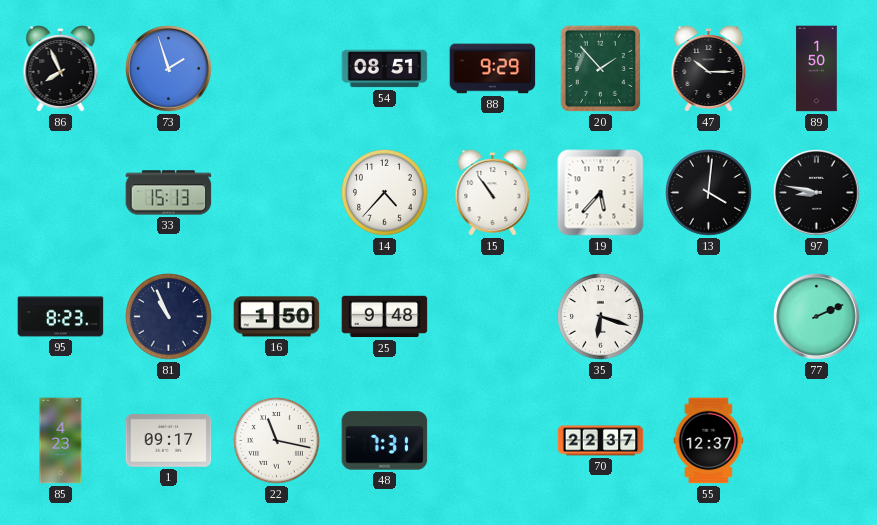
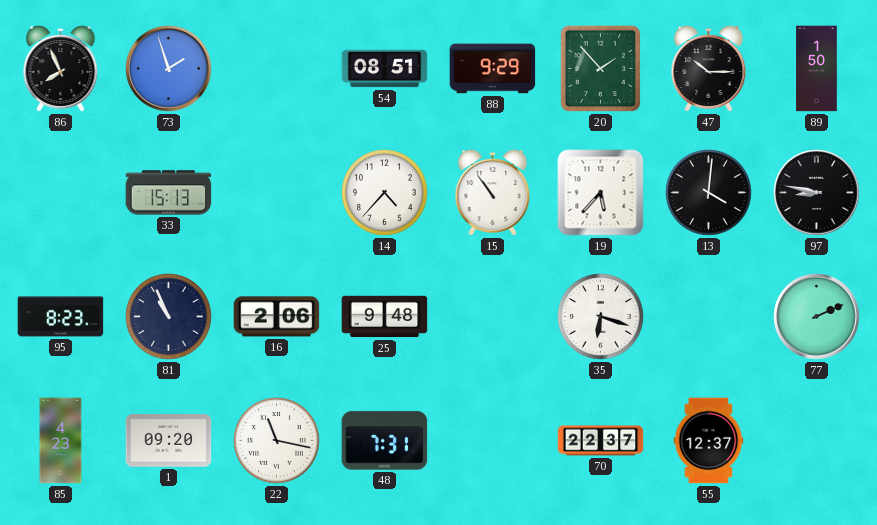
16: 1:50 -> 2:06
1: 09:17 -> 09:20
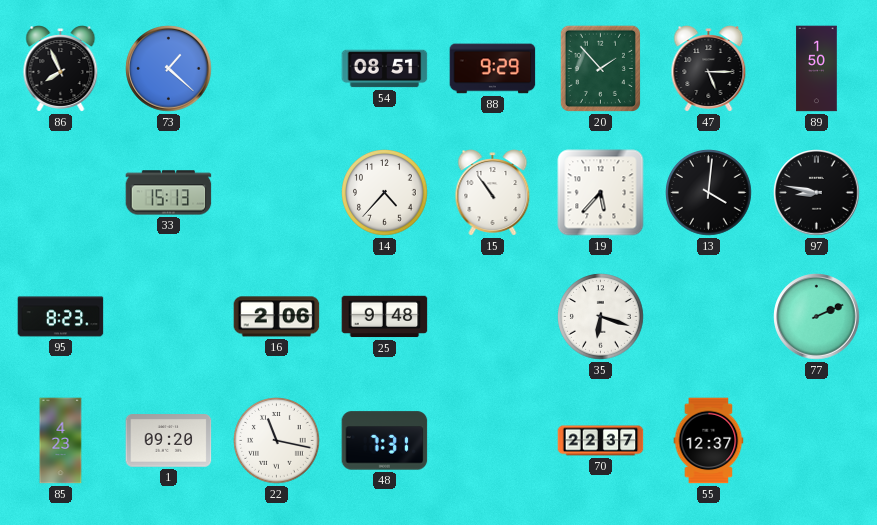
73: 1:57 -> 1:22
47: 10:15 -> 5:15
81: 10:56 -> none
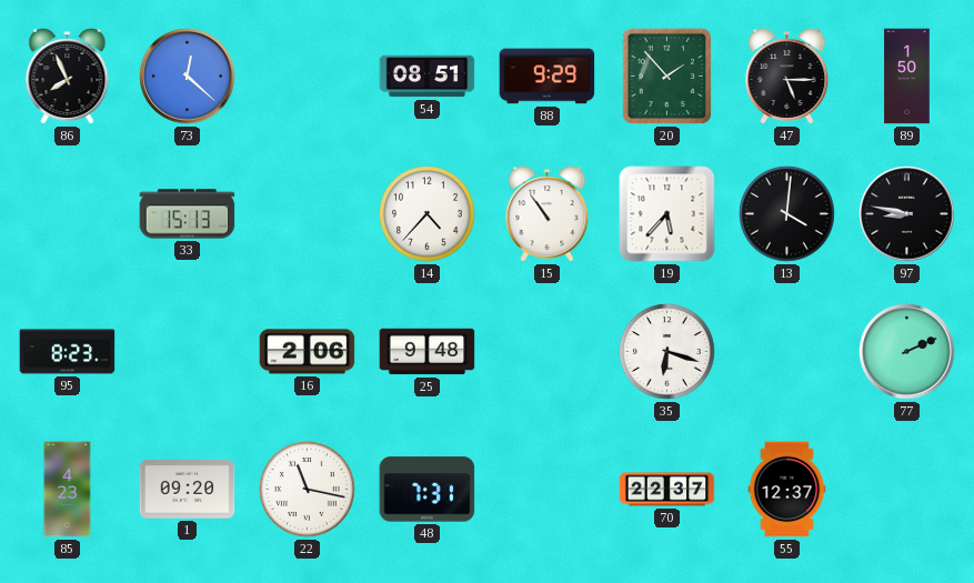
73: 1:22 -> 12:22
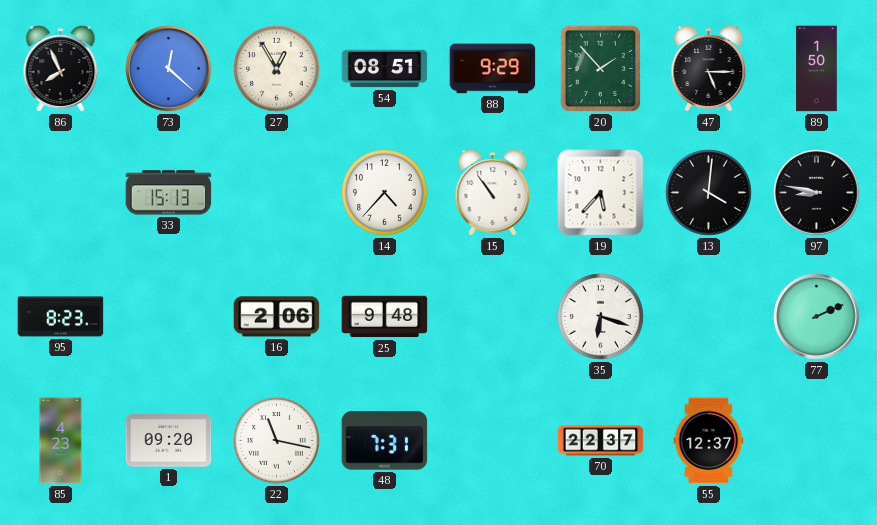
27: none -> 12:55
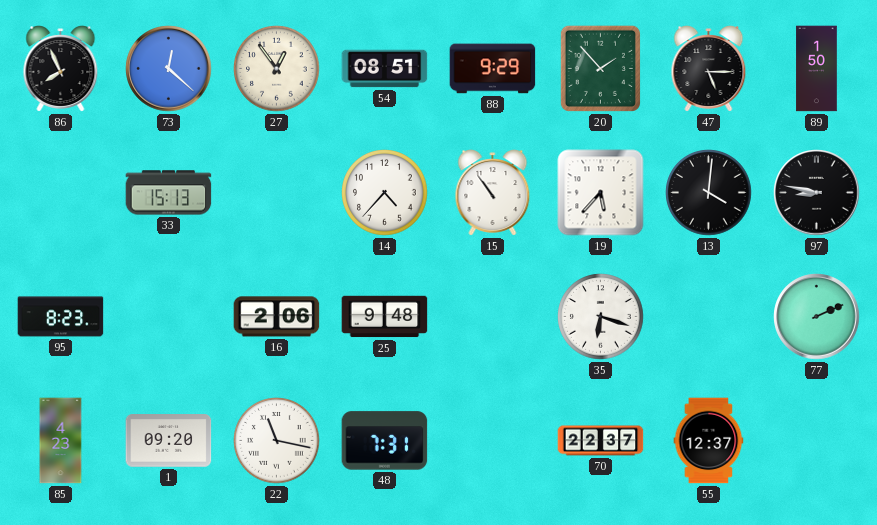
27: 12:55 -> 12:54
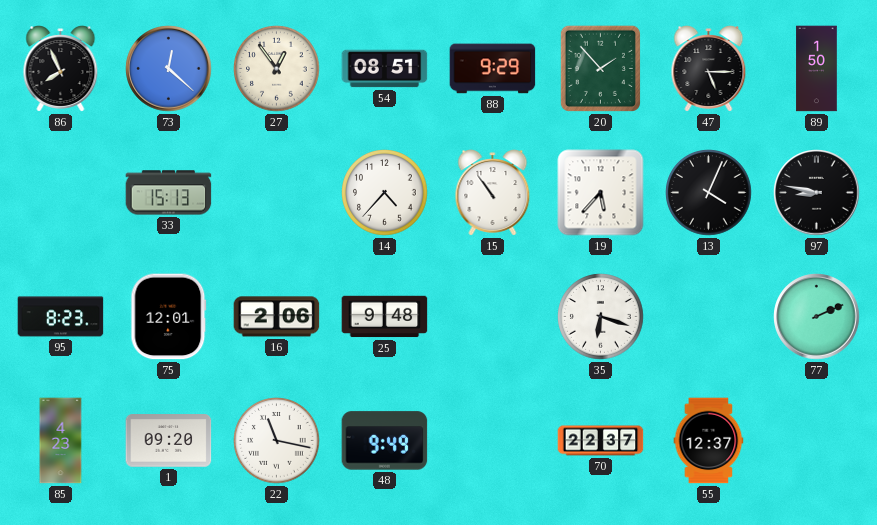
13: 4:01 -> 4:04
75: none -> 12:01
48: 7:31 -> 9:49
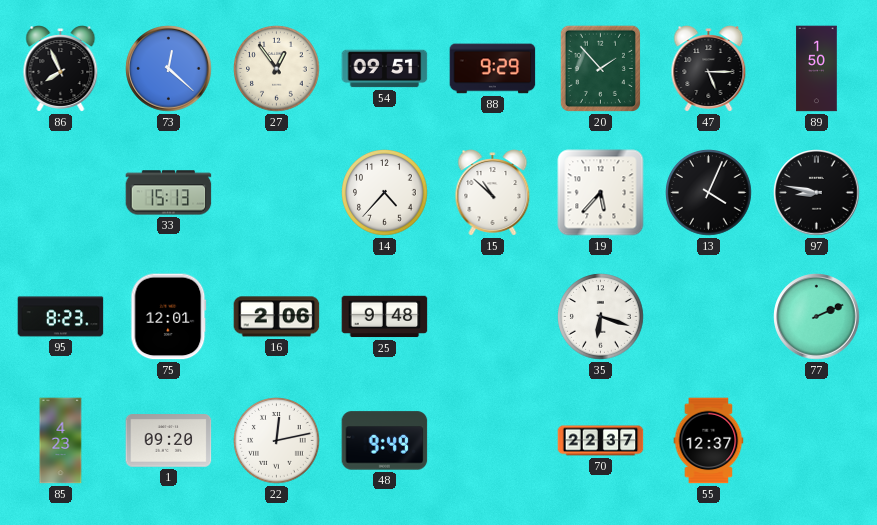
54: 08:51 -> 09:51
15: 10:54 -> 10:52
22: 11:17 -> 12:13
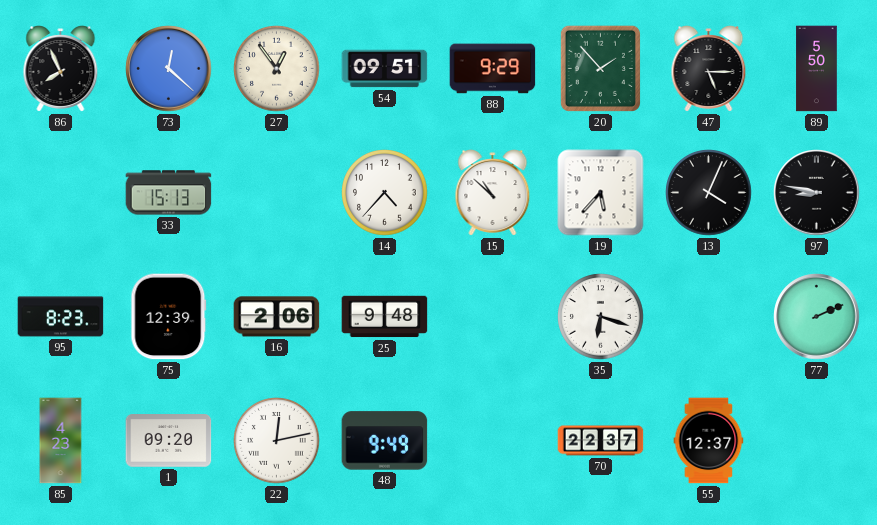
89: 1:50 -> 5:50
75: 12:01 -> 12:39
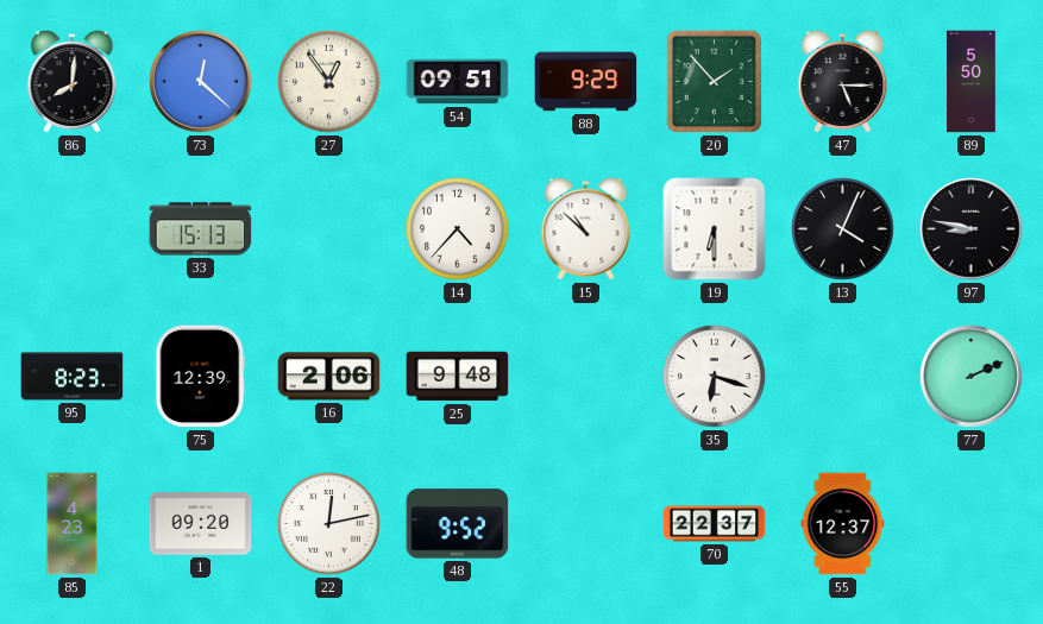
86: 7:56 -> 8:01
19: 5:37 -> 6:30
48: 9:49 -> 9:52
